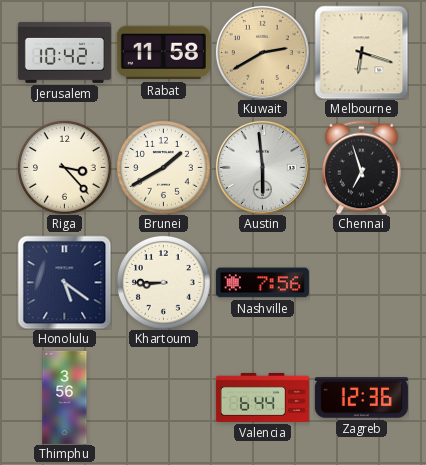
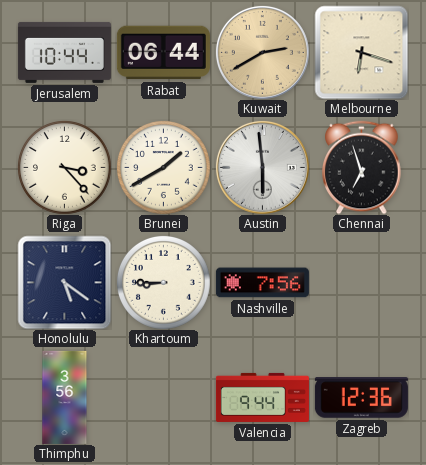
Jerusalem: 10:42 -> 10:44
Rabat: 11:58 -> 06:44
Valencia: 6:44 -> 9:44
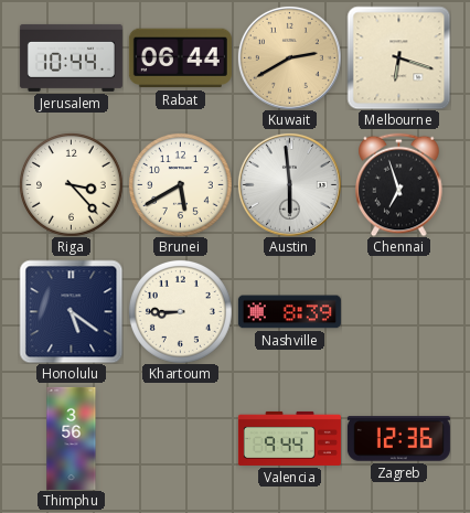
Brunei: 1:40 -> 5:40
Nashville: 7:56 -> 8:39
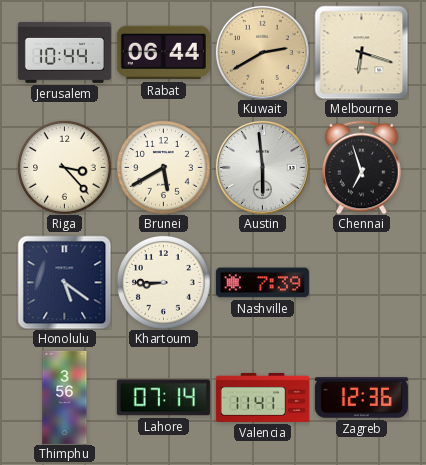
Nashville: 8:39 -> 7:39
Lahore: none -> 07:14
Valencia: 9:44 -> 11:41
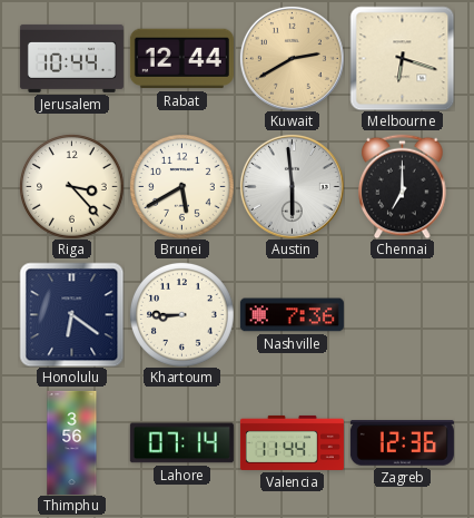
Rabat: 06:44 -> 12:44
Chennai: 6:57 -> 7:00
Honolulu: 5:21 -> 6:21
Nashville: 7:39 -> 7:36
Valencia: 11:41 -> 11:44
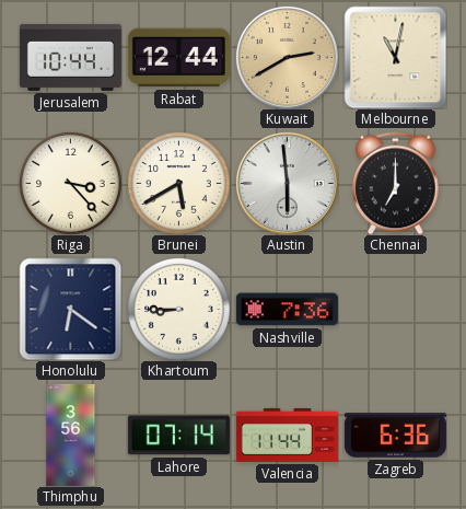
Melbourne: 6:18 -> 11:02
Zagreb: 12:36 -> 6:36
